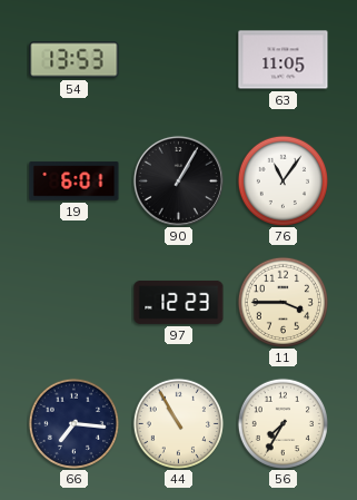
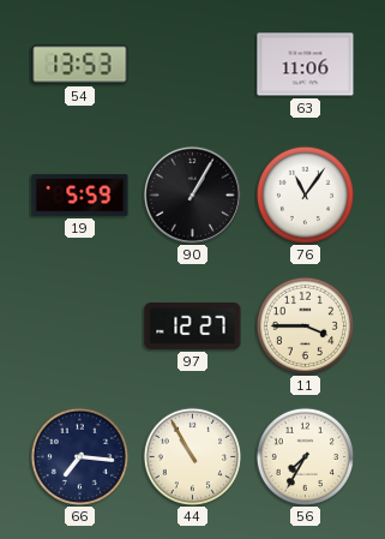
63: 11:05 -> 11:06
19: 6:01 -> 5:59
97: 12:23 -> 12:27
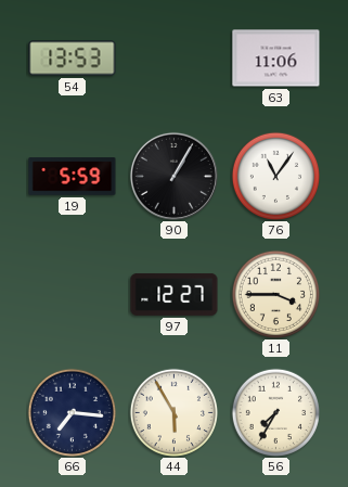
44: 10:55 -> 5:55
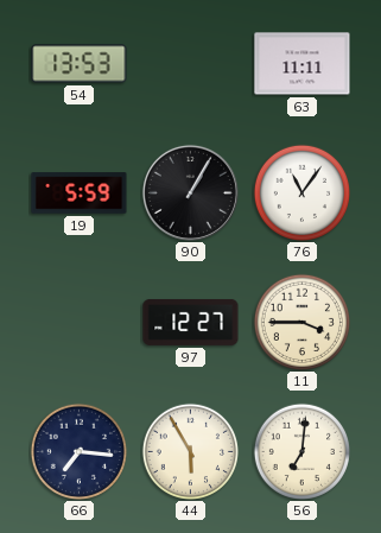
63: 11:06 -> 11:11
56: 7:35 -> 7:01
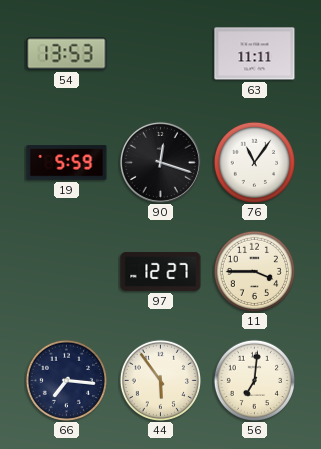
90: 1:05 -> 12:18
44: 5:55 -> 5:54
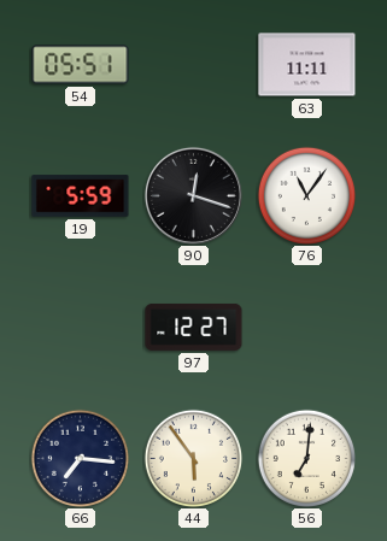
54: 13:53 -> 05:51
11: 3:45 -> none
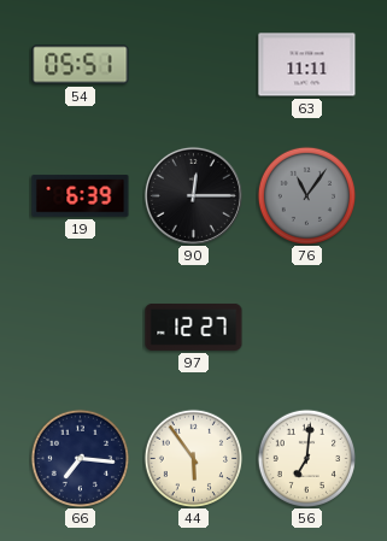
19: 5:59 -> 6:39
90: 12:18 -> 12:15
76 dial: white -> grey
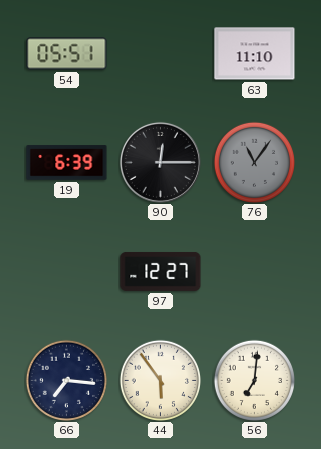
63: 11:11 -> 11:10
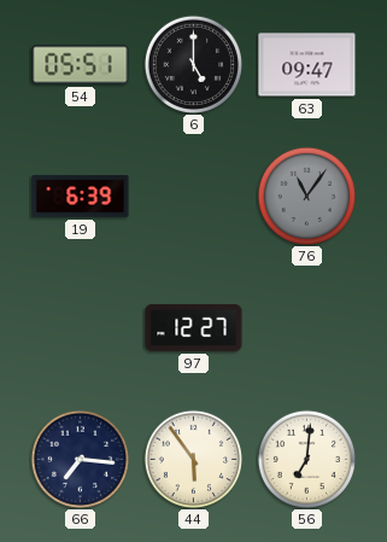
6: none -> 5:00
63: 11:10 -> 09:47
90: 12:15 -> none
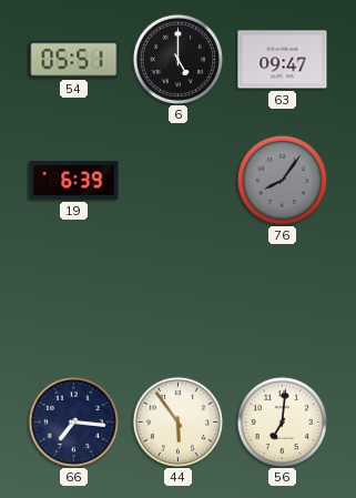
76: 11:06 -> 8:06
97: 12:27 -> none
